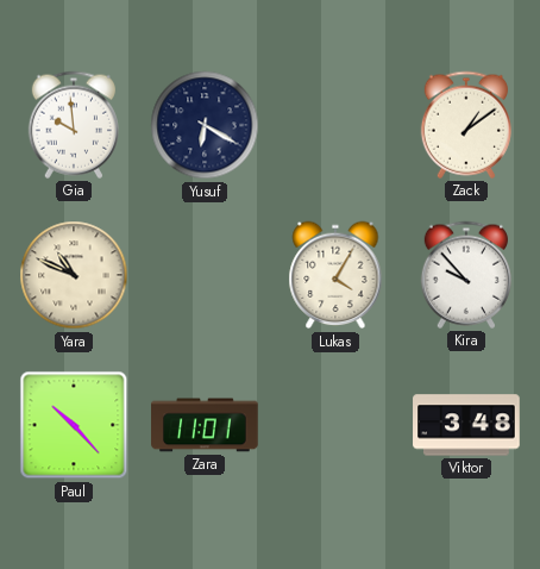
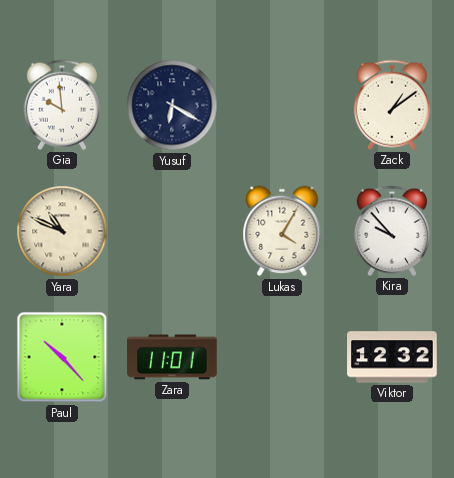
Viktor: 3:48 -> 12:32
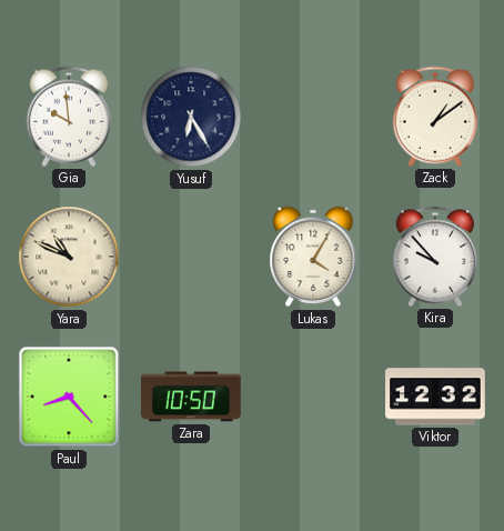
Yusuf: 6:20 -> 6:25
Paul: 10:23 -> 8:23
Zara: 11:01 -> 10:50
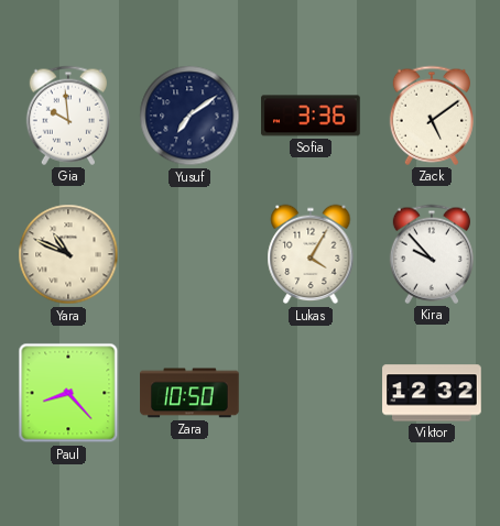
Yusuf: 6:25 -> 7:09
Sofia: none -> 3:36
Zack: 1:09 -> 5:09
